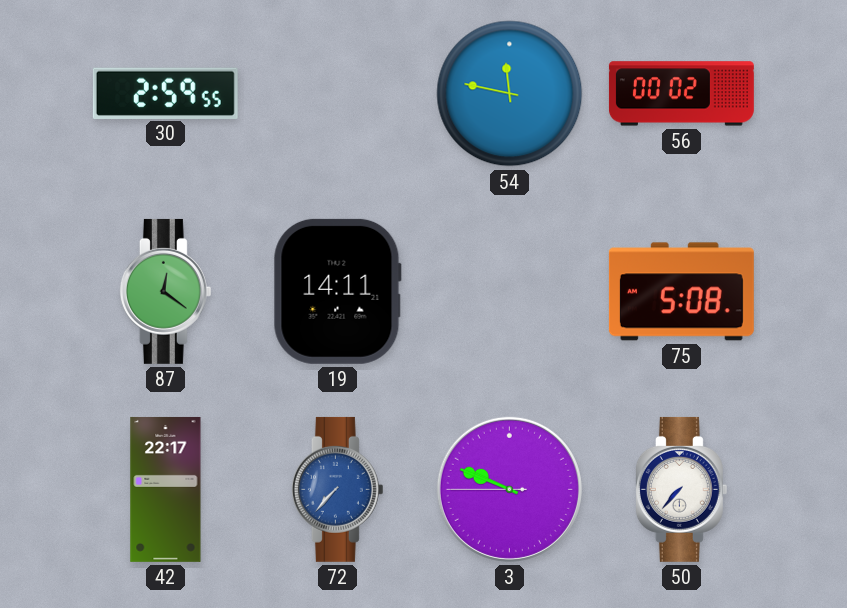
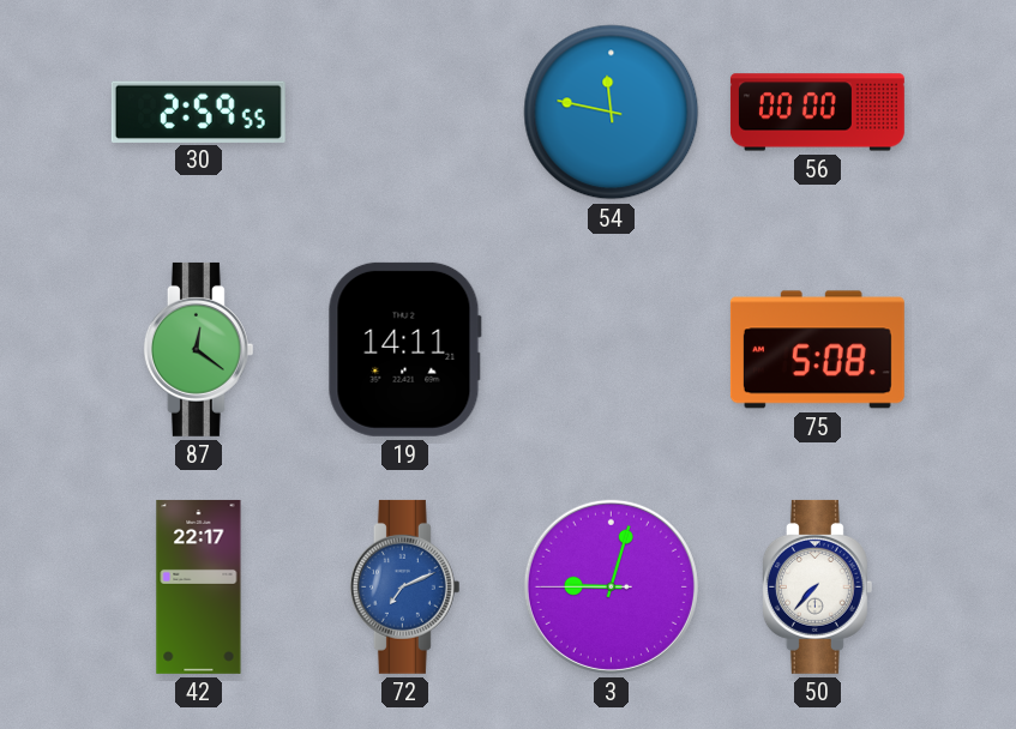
56: 00:02 -> 00:00
72: 7:37 -> 7:11
3: 9:48 -> 9:02
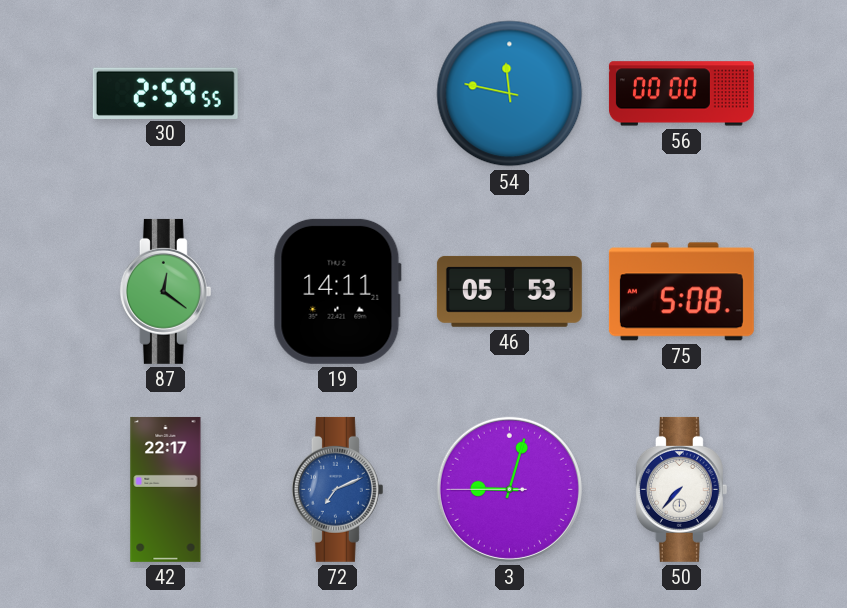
46: none -> 05:53
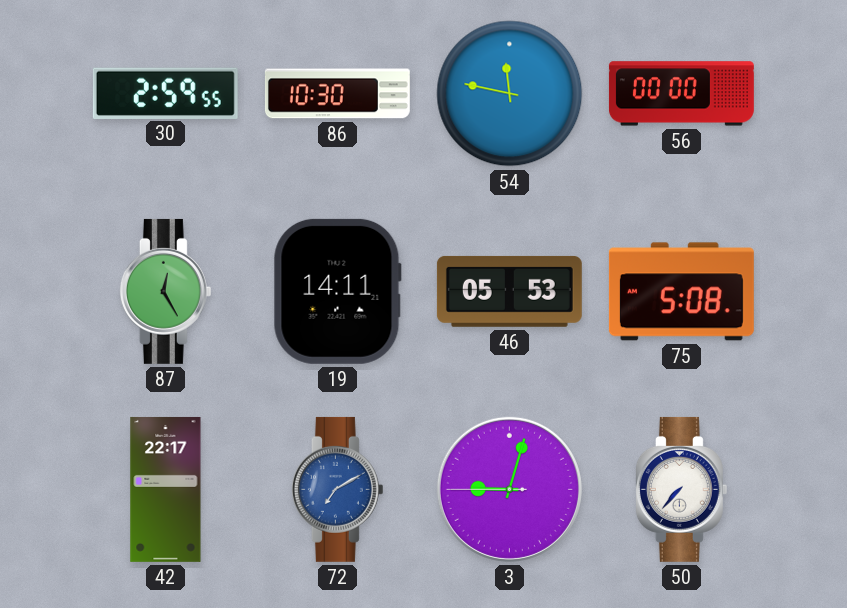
86: none -> 10:30
87: 12:21 -> 12:25
72: 7:11 -> 7:10
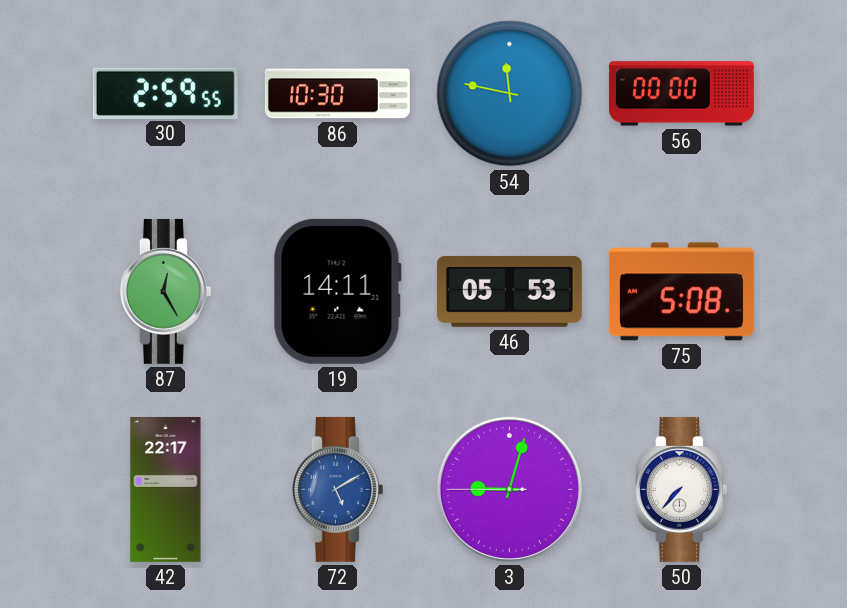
72: 7:10 -> 5:10
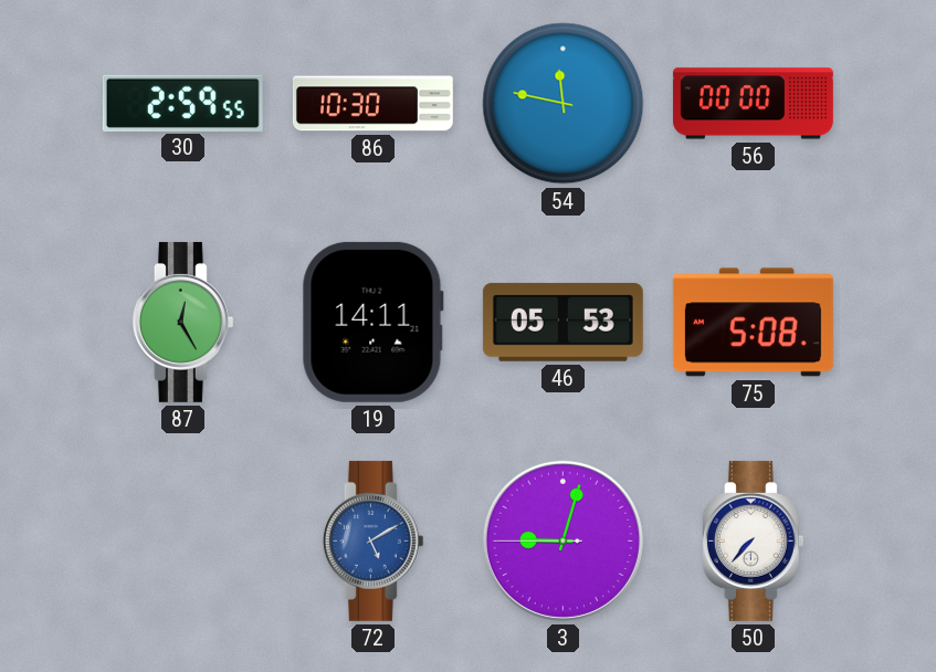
42: 22:17 -> none
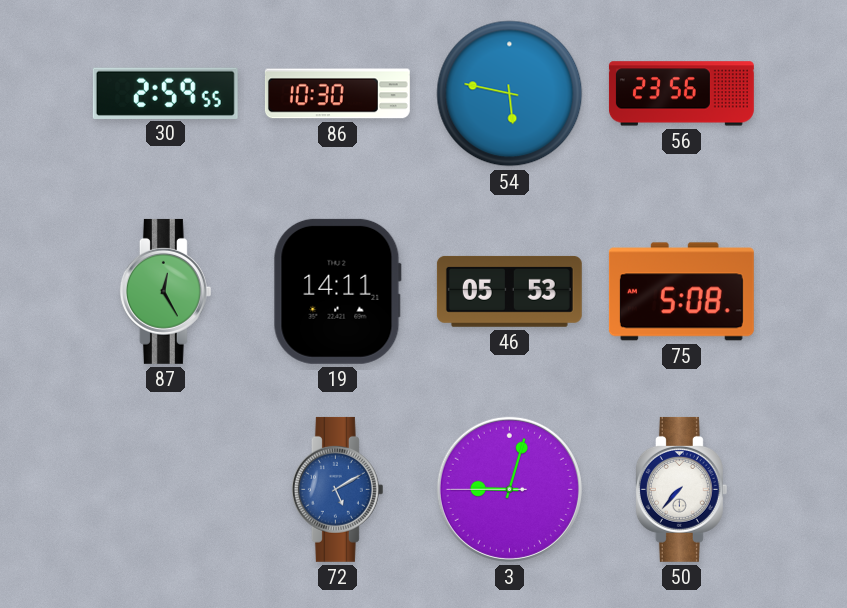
54: 11:47 -> 5:47
56: 00:00 -> 23:56
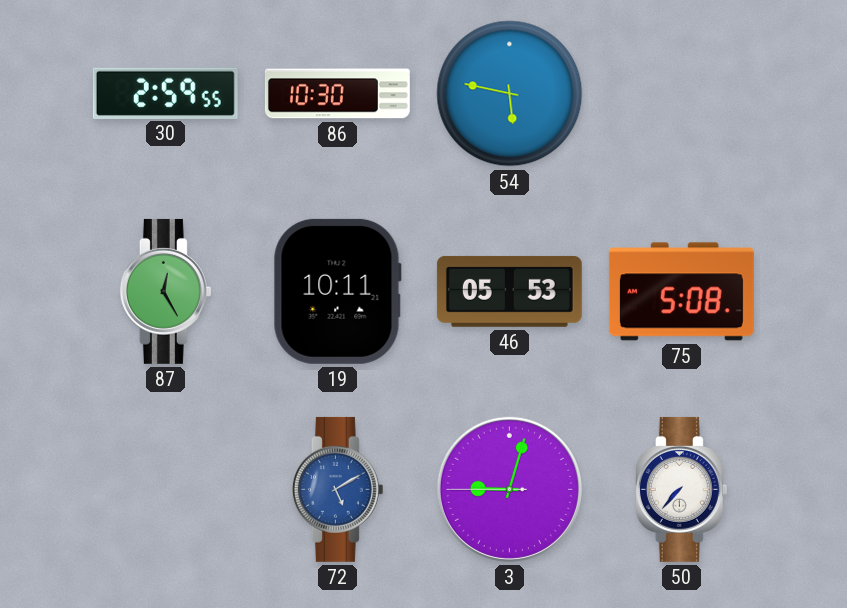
56: 23:56 -> none
19: 14:11 -> 10:11
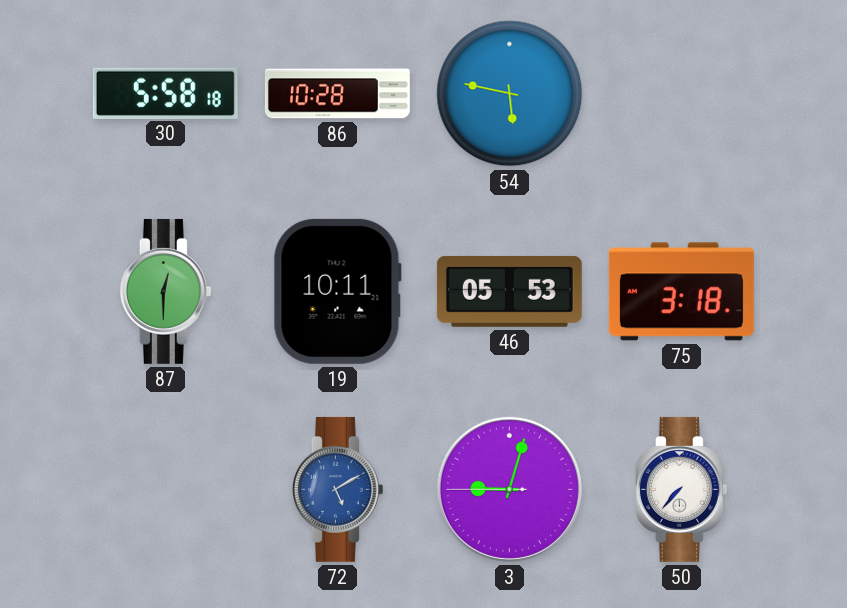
30: 2:59 -> 5:58
86: 10:30 -> 10:28
87: 12:25 -> 12:30
75: 5:08 -> 3:18
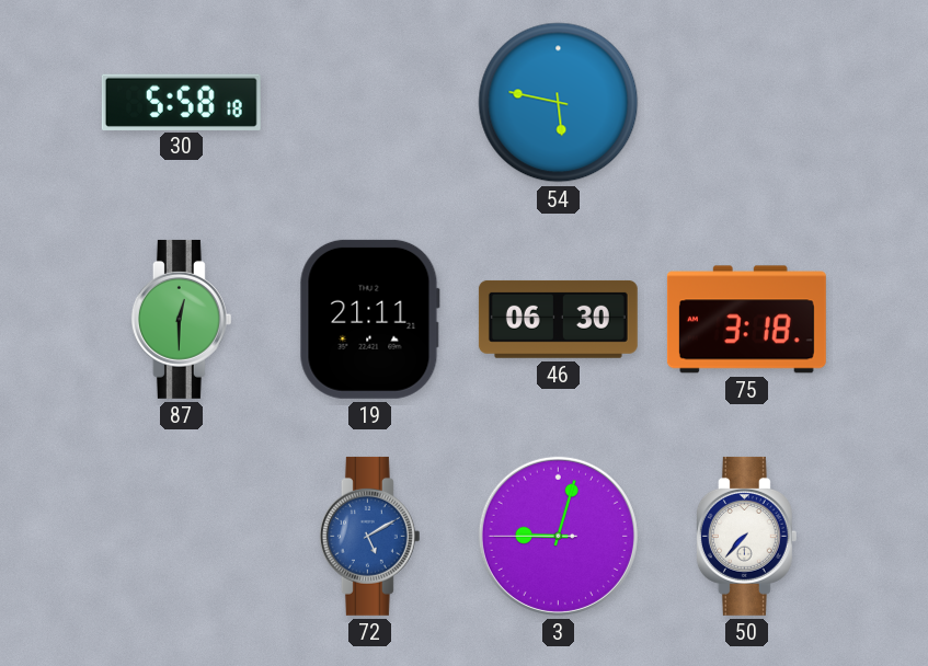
86: 10:28 -> none
19: 10:11 -> 21:11
46: 05:53 -> 06:30
